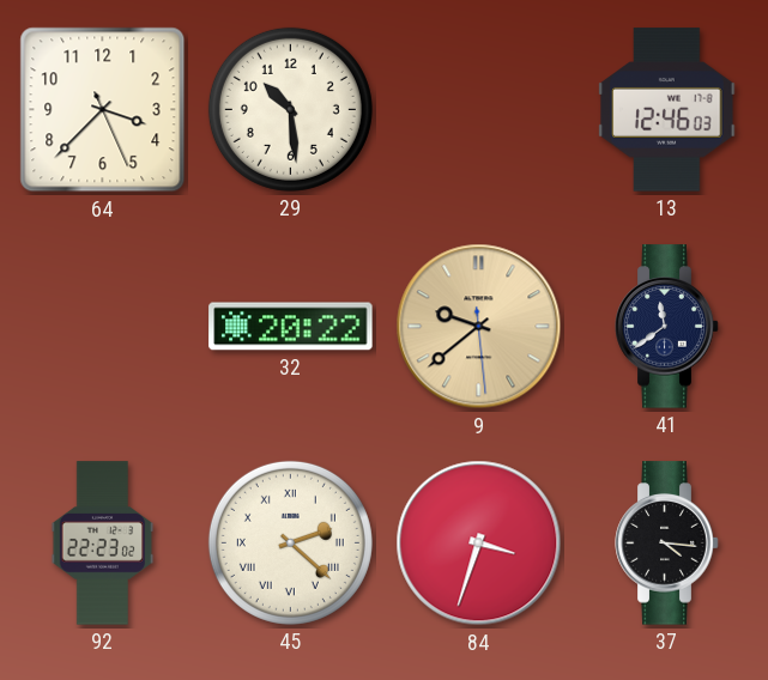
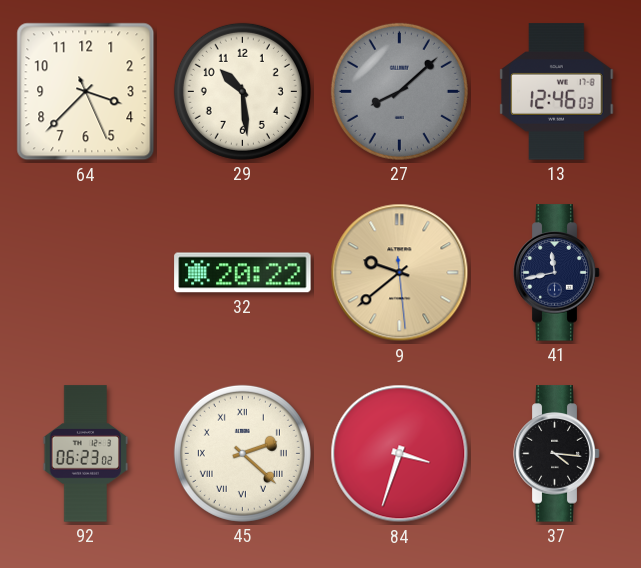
27: none -> 8:08
41: 11:39 -> 11:43
92: 22:23 -> 06:23
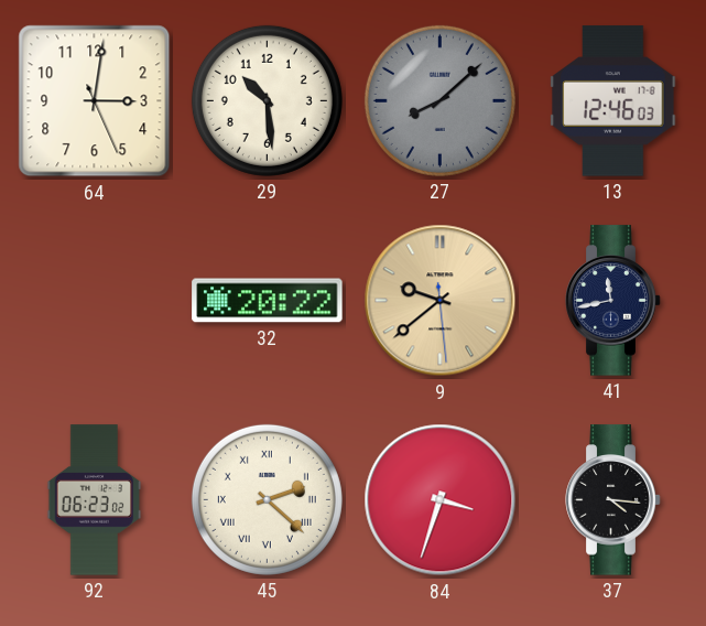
64: 3:37 -> 3:01
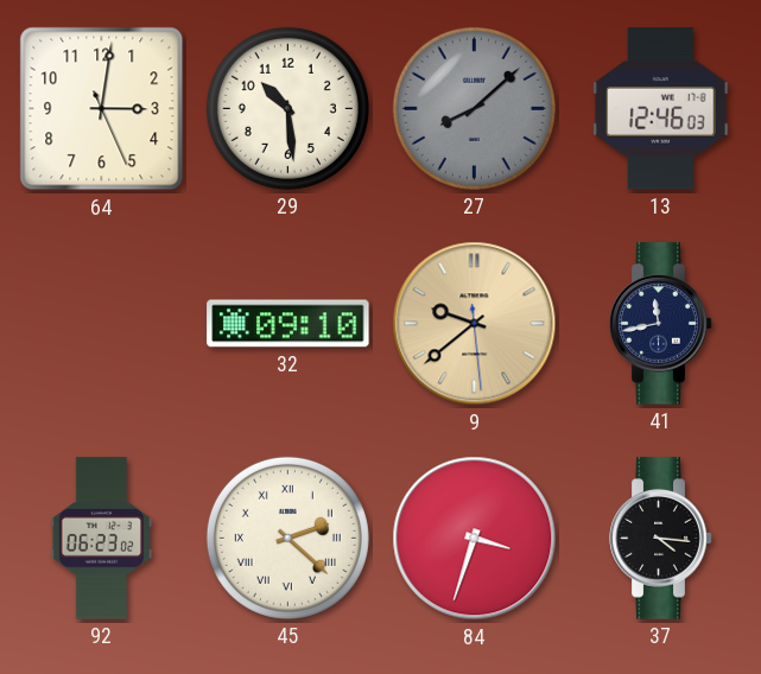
32: 20:22 -> 09:10
